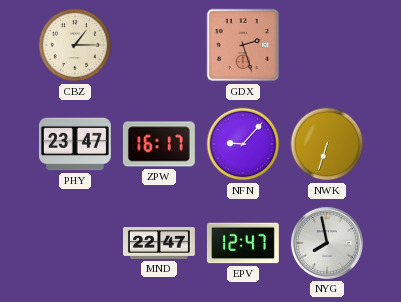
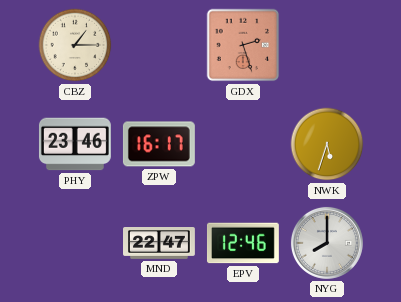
PHY: 23:47 -> 23:46
NFN: 9:07 -> none
NWK: 6:33 -> 5:33
EPV: 12:47 -> 12:46
NYG: 7:58 -> 8:00
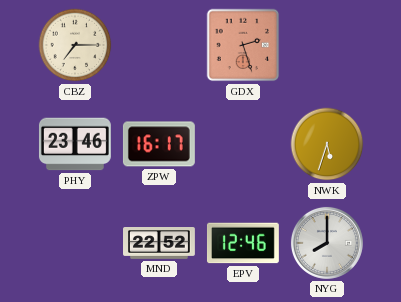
CBZ: 1:15 -> 7:15
MND: 22:47 -> 22:52
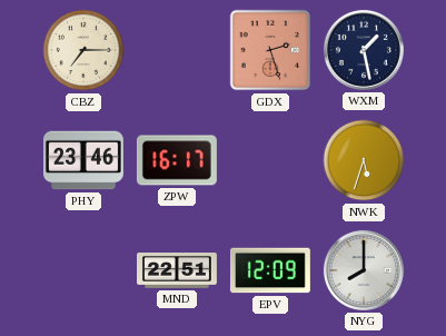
WXM: none -> 1:28
MND: 22:52 -> 22:51
EPV: 12:46 -> 12:09
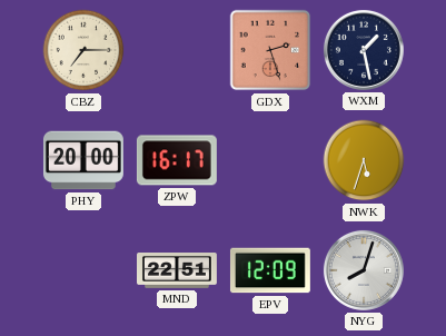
PHY: 23:46 -> 20:00
NYG: 8:00 -> 8:03
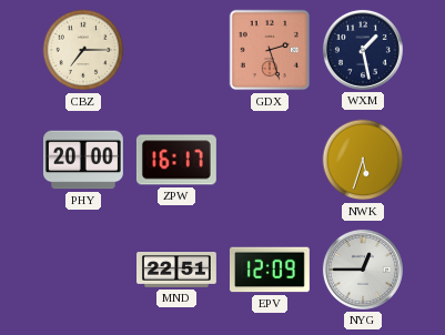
NYG: 8:03 -> 12:45
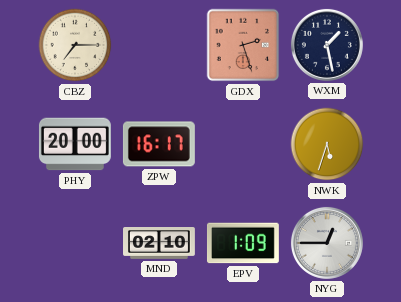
MND: 22:51 -> 02:10
EPV: 12:09 -> 1:09
